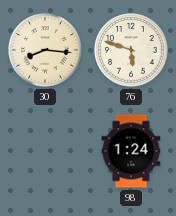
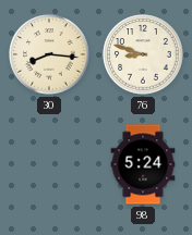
76: 5:48 -> 8:48
98: 1:24 -> 5:24
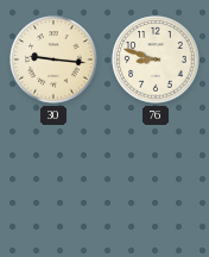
30: 8:16 -> 9:16
98: 5:24 -> none
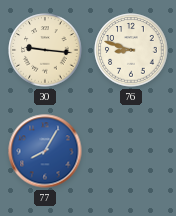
77: none -> 8:05
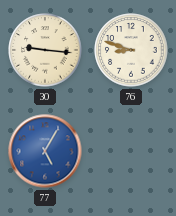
77: 8:05 -> 5:05
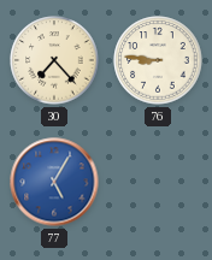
30: 9:16 -> 7:23
76: 8:48 -> 8:46
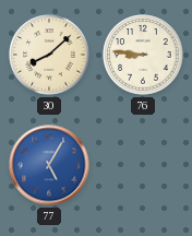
30: 7:23 -> 8:08
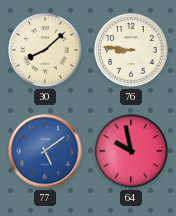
77: 5:05 -> 5:09
64: none -> 9:58
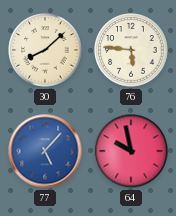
76: 8:46 -> 5:46
77: 5:09 -> 5:07
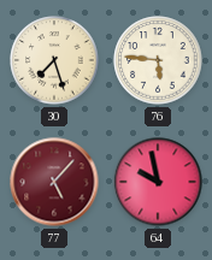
30: 8:08 -> 7:27
77 dial: blue -> burgundy
